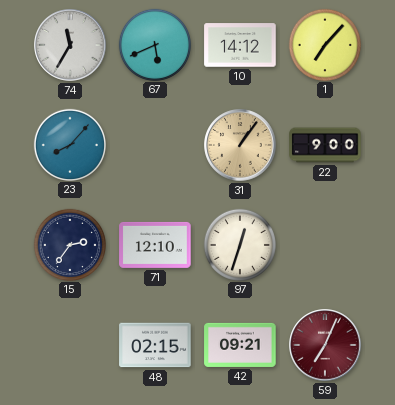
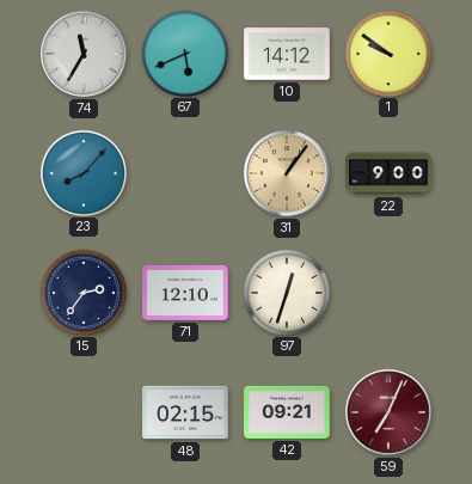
1: 7:07 -> 9:51
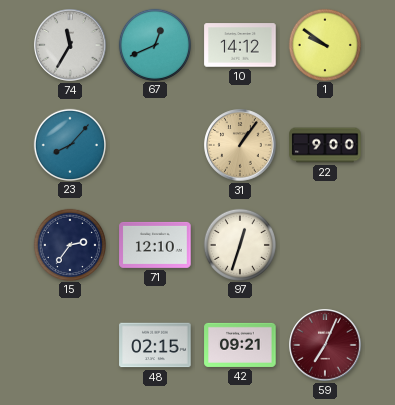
67: 5:41 -> 12:41
